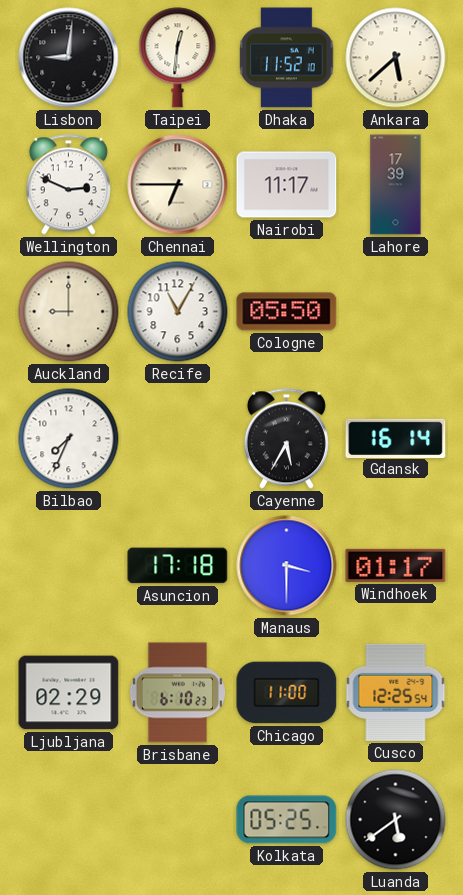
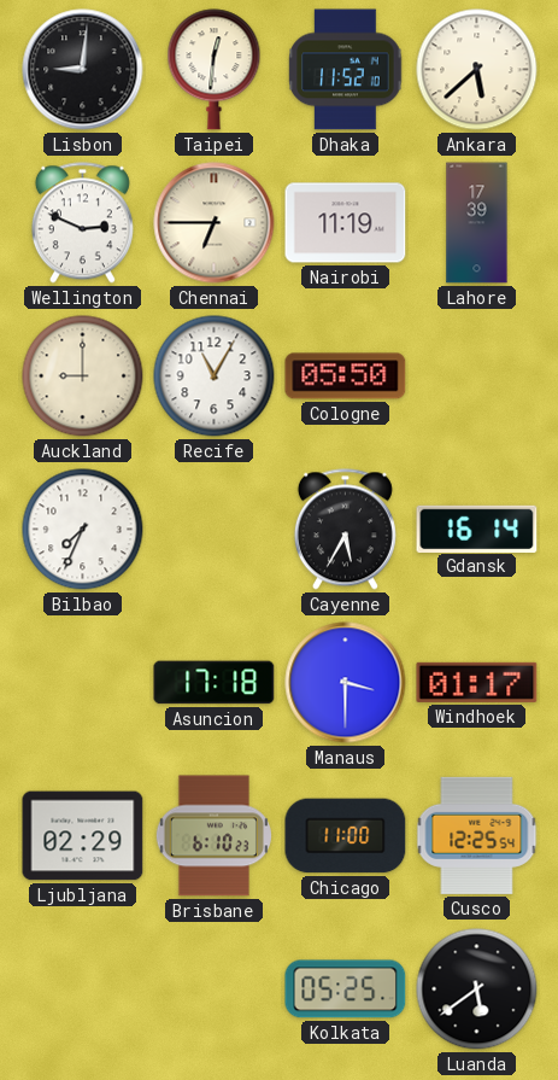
Nairobi: 11:17 -> 11:19
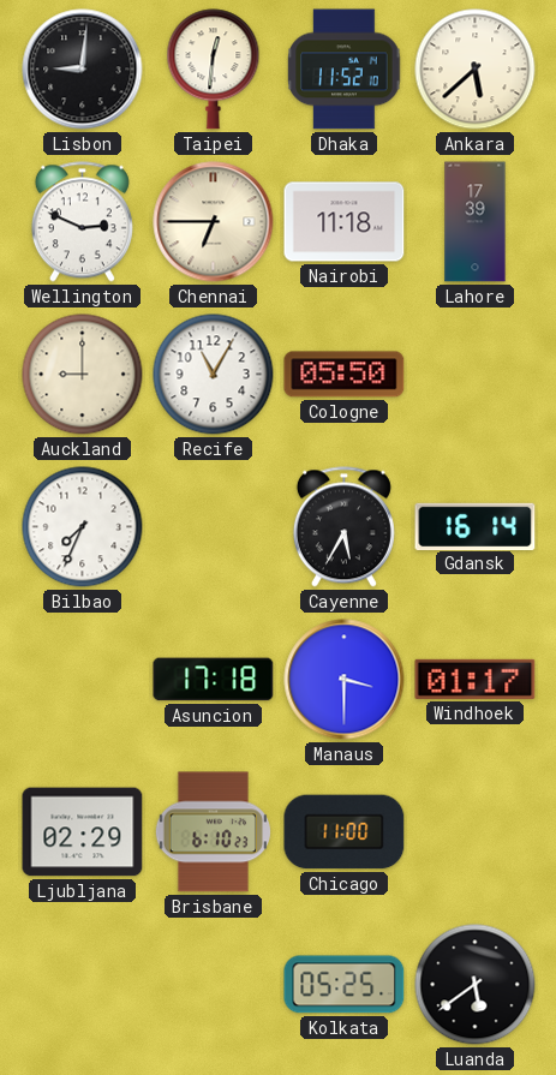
Nairobi: 11:19 -> 11:18
Cusco: 12:25 -> none
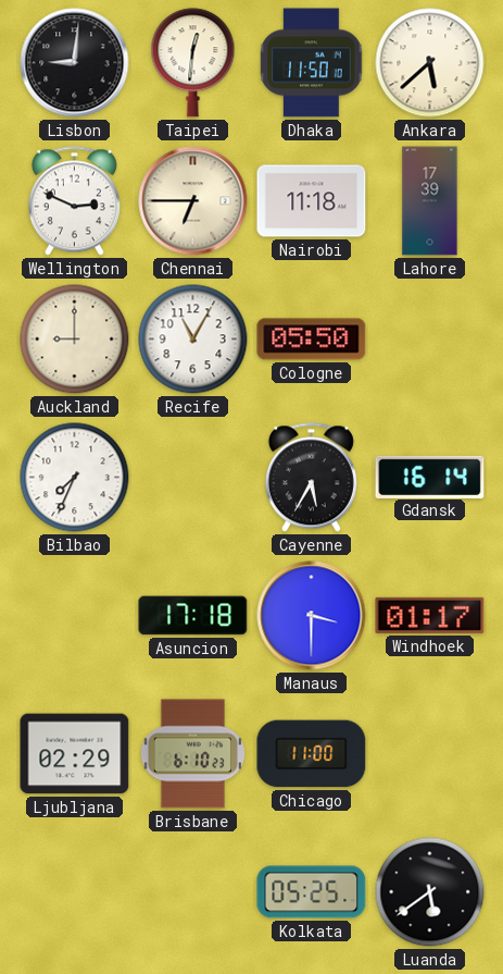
Dhaka: 11:52 -> 11:50
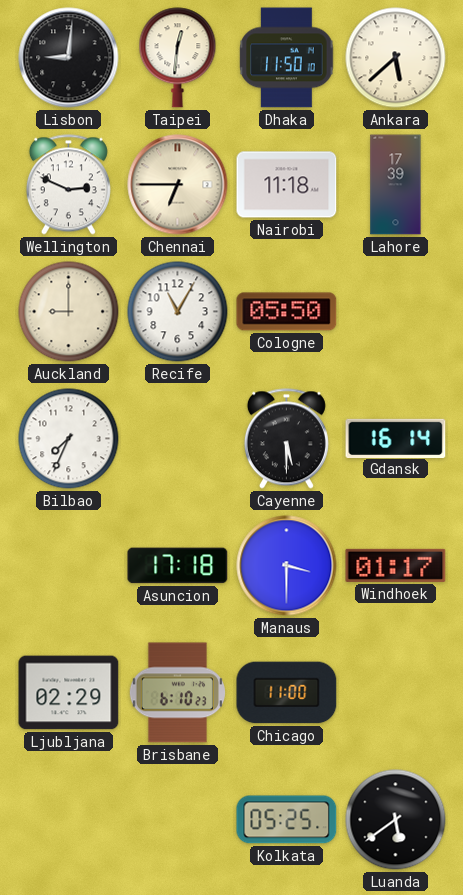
Cayenne: 5:35 -> 5:30
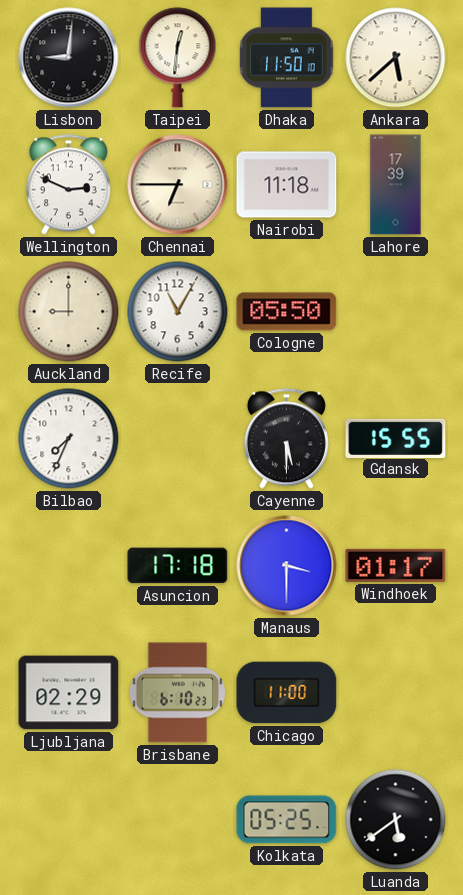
Gdansk: 16:14 -> 15:55
